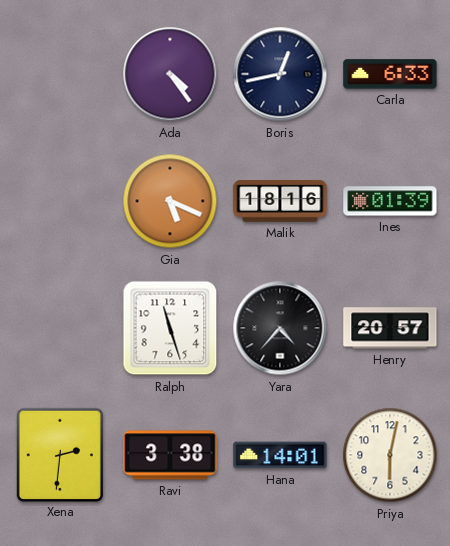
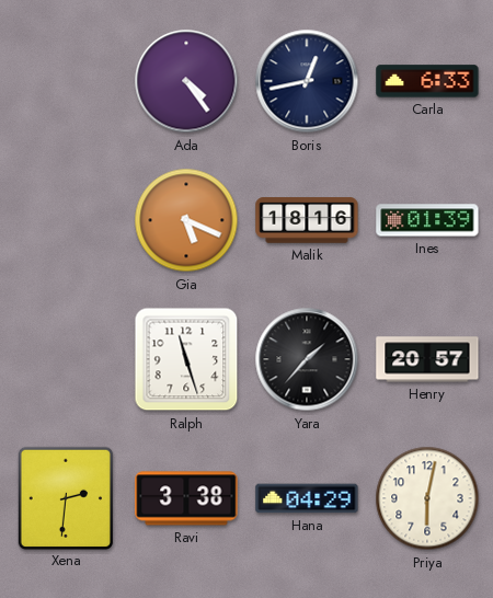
Yara: 4:37 -> 1:37
Hana: 14:01 -> 04:29
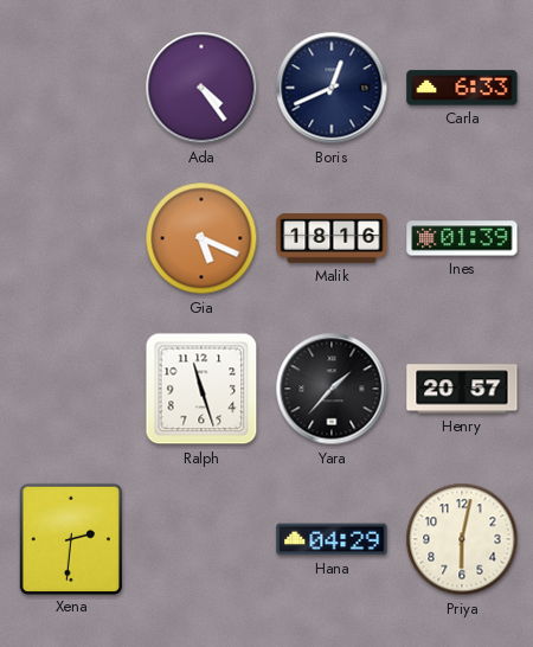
Boris: 12:43 -> 12:41
Ravi: 3:38 -> none
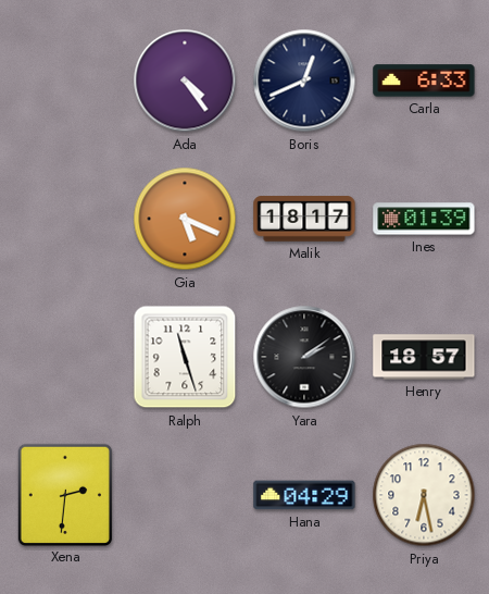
Malik: 18:16 -> 18:17
Yara: 1:37 -> 2:09
Henry: 20:57 -> 18:57
Priya: 6:02 -> 6:28
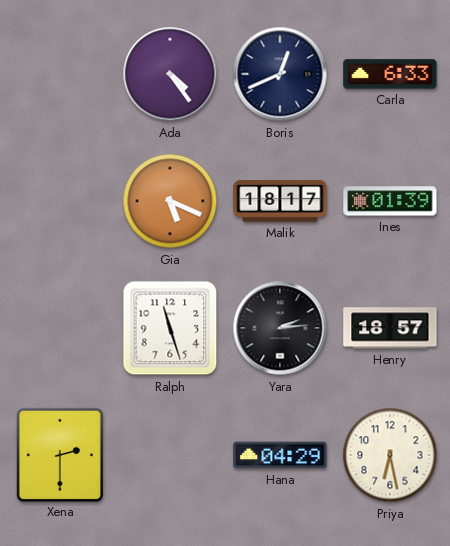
Yara: 2:09 -> 2:14
Xena: 2:31 -> 2:30
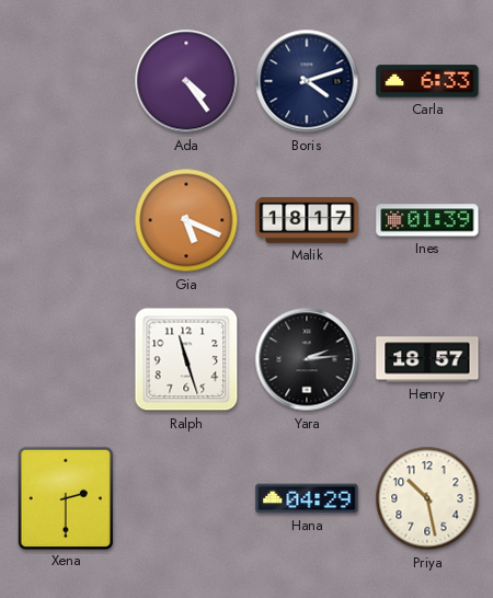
Boris: 12:41 -> 4:12
Priya: 6:28 -> 10:28
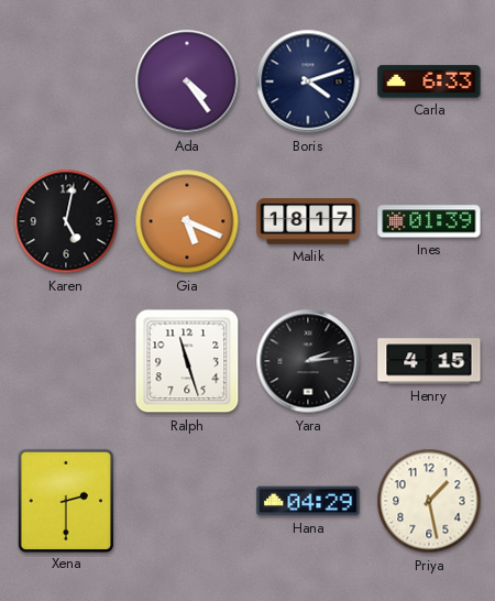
Karen: none -> 5:02
Henry: 18:57 -> 4:15
Priya: 10:28 -> 1:28
